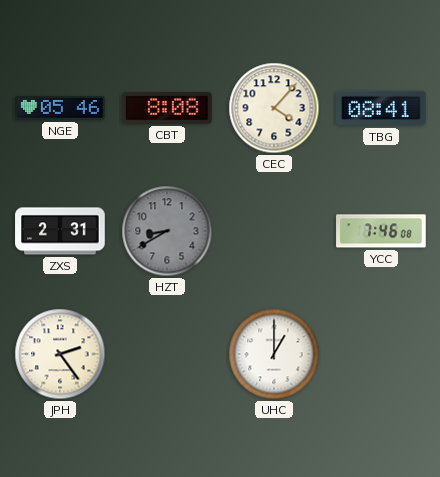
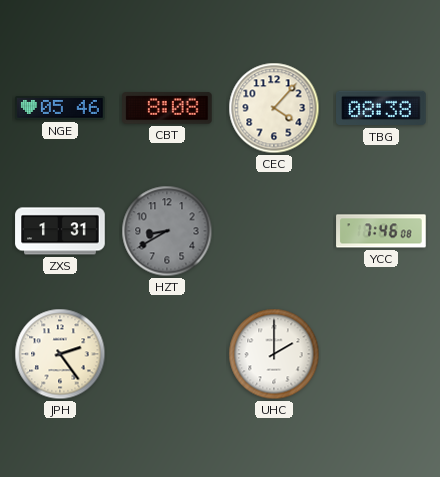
TBG: 08:41 -> 08:38
ZXS: 2:31 -> 1:31
UHC: 1:00 -> 2:00
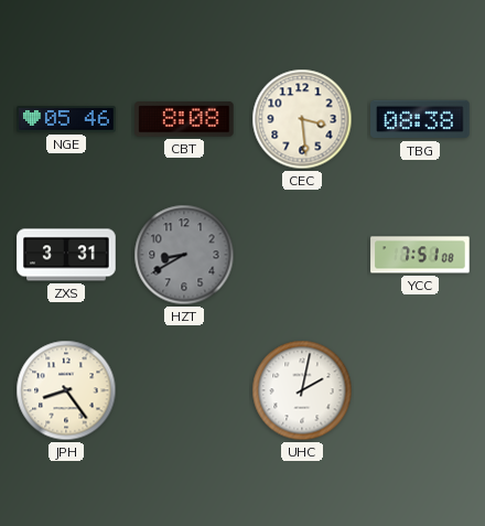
CEC: 4:07 -> 3:29
ZXS: 1:31 -> 3:31
YCC: 7:46 -> 7:51
JPH: 2:24 -> 8:24
UHC: 2:00 -> 2:02
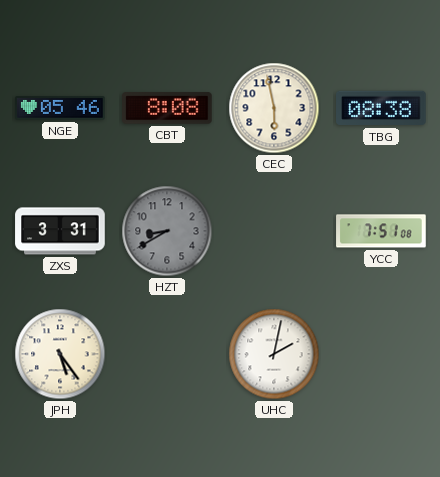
CEC: 3:29 -> 5:58
JPH: 8:24 -> 5:24
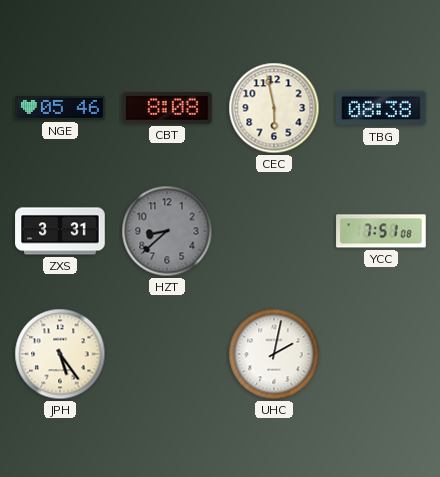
HZT: 8:40 -> 8:38
